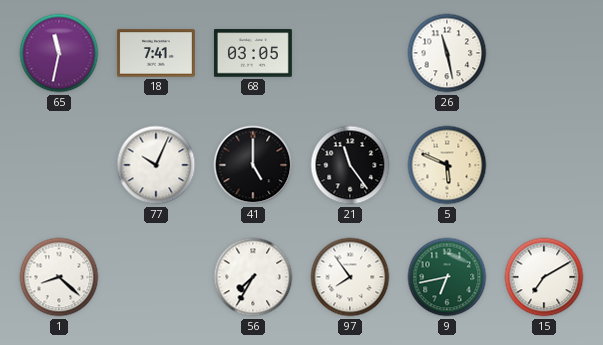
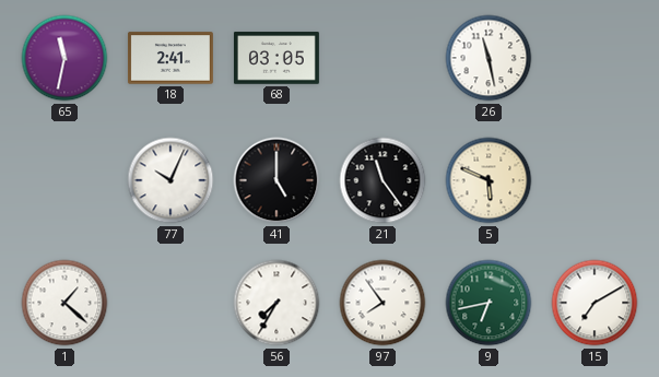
18: 7:41 -> 2:41
1: 8:22 -> 1:22
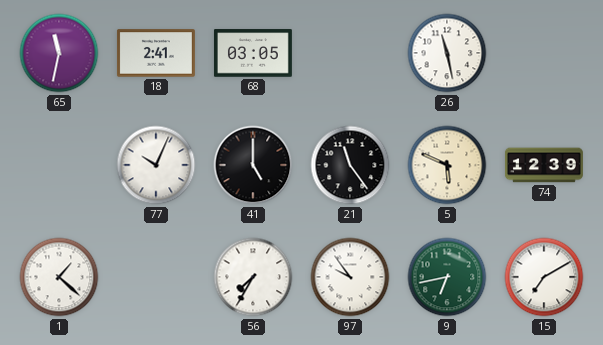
74: none -> 12:39
97: 7:54 -> 9:54
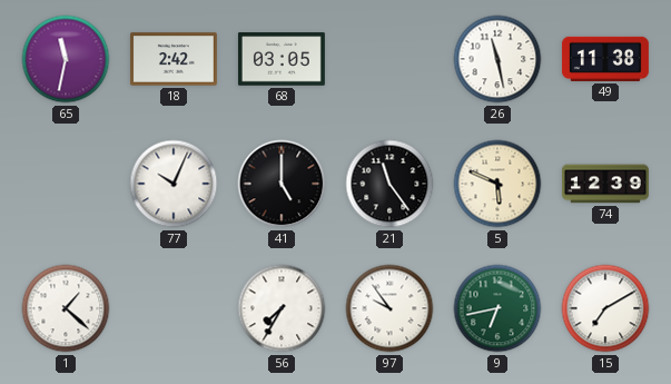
18: 2:41 -> 2:42
49: none -> 11:38
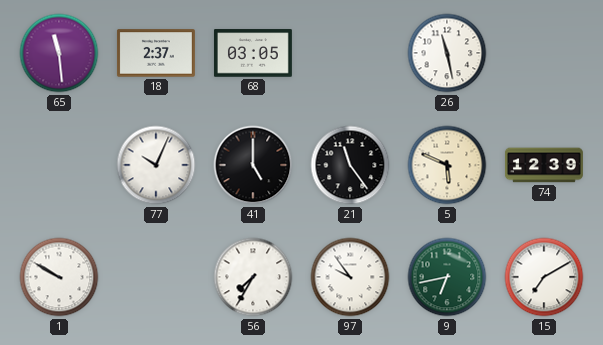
65: 11:32 -> 11:29
18: 2:42 -> 2:37
49: 11:38 -> none
1: 1:22 -> 9:50
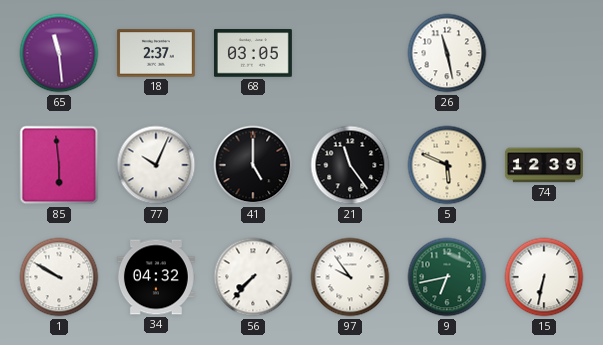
85: none -> 5:59
34: none -> 04:32
56: 7:35 -> 7:37
15: 7:10 -> 6:32
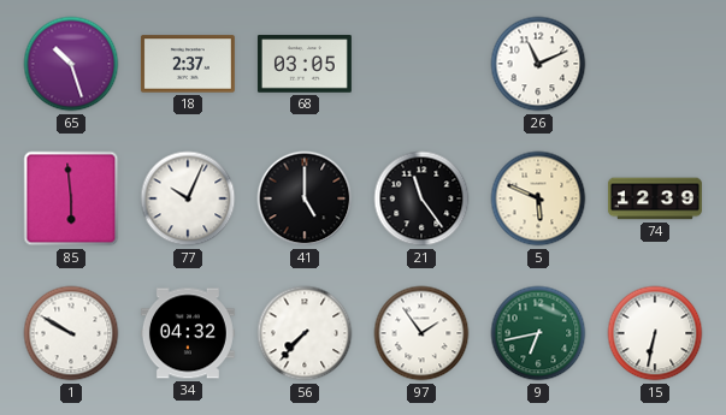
65: 11:29 -> 10:27
26: 11:28 -> 11:11
97: 9:54 -> 1:54
